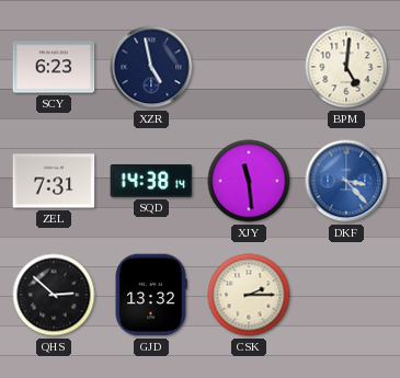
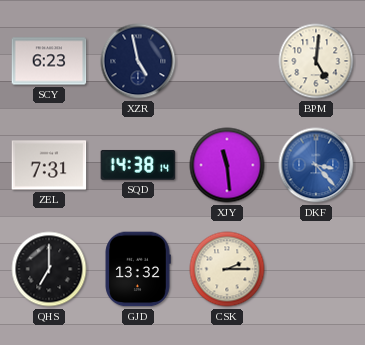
QHS: 2:52 -> 7:00
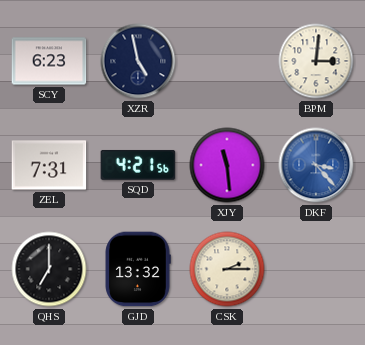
BPM: 5:01 -> 3:01
SQD: 14:38 -> 4:21
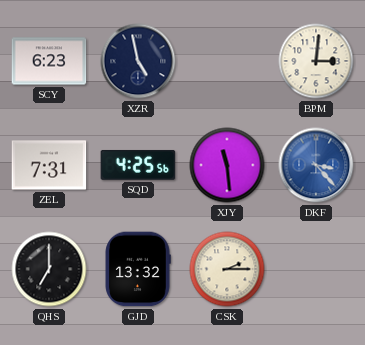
SQD: 4:21 -> 4:25
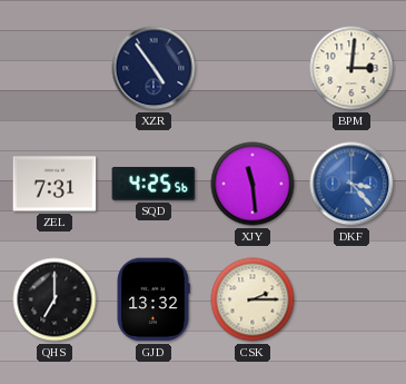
SCY: 6:23 -> none
XZR: 4:58 -> 4:54
